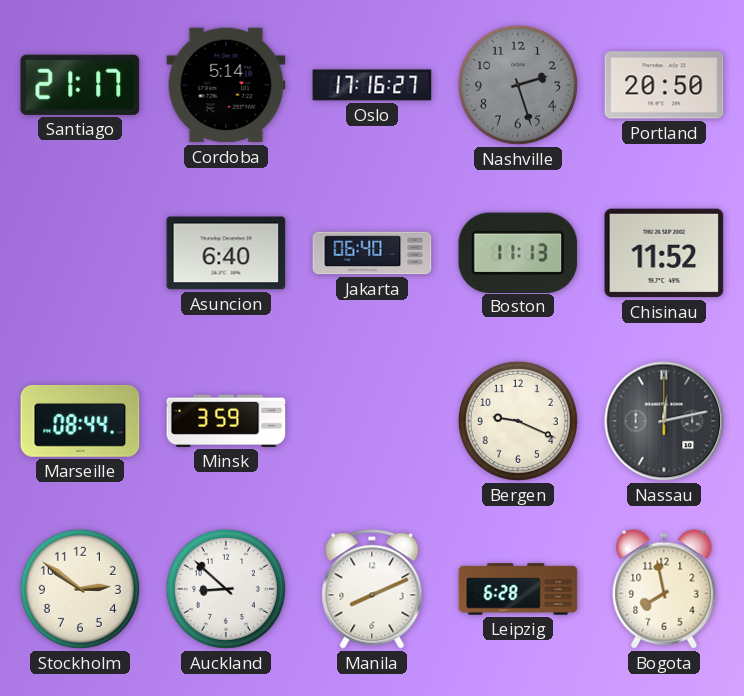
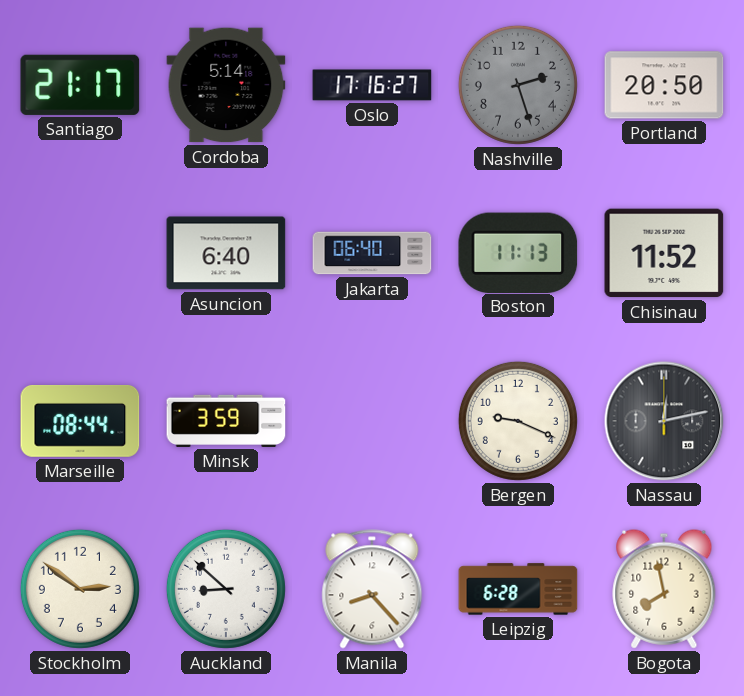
Manila: 8:11 -> 8:23
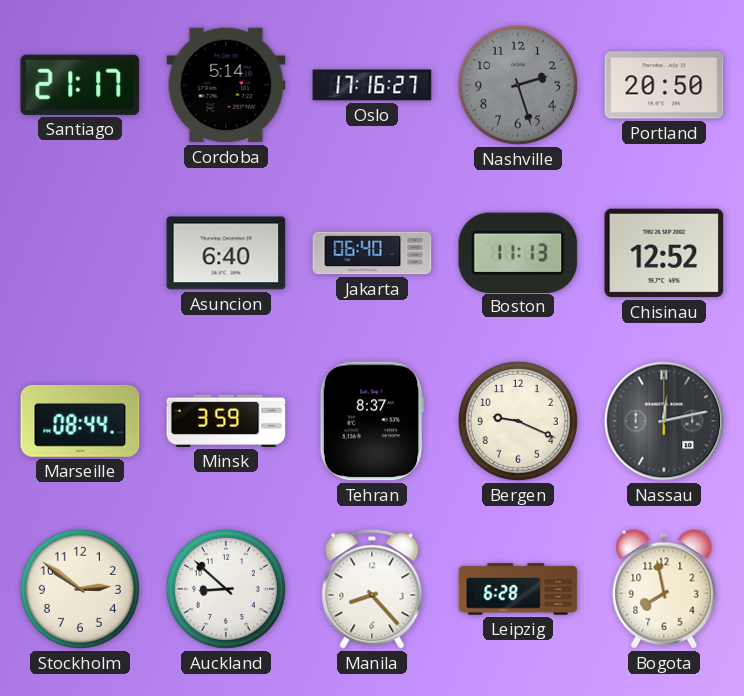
Chisinau: 11:52 -> 12:52
Tehran: none -> 8:37
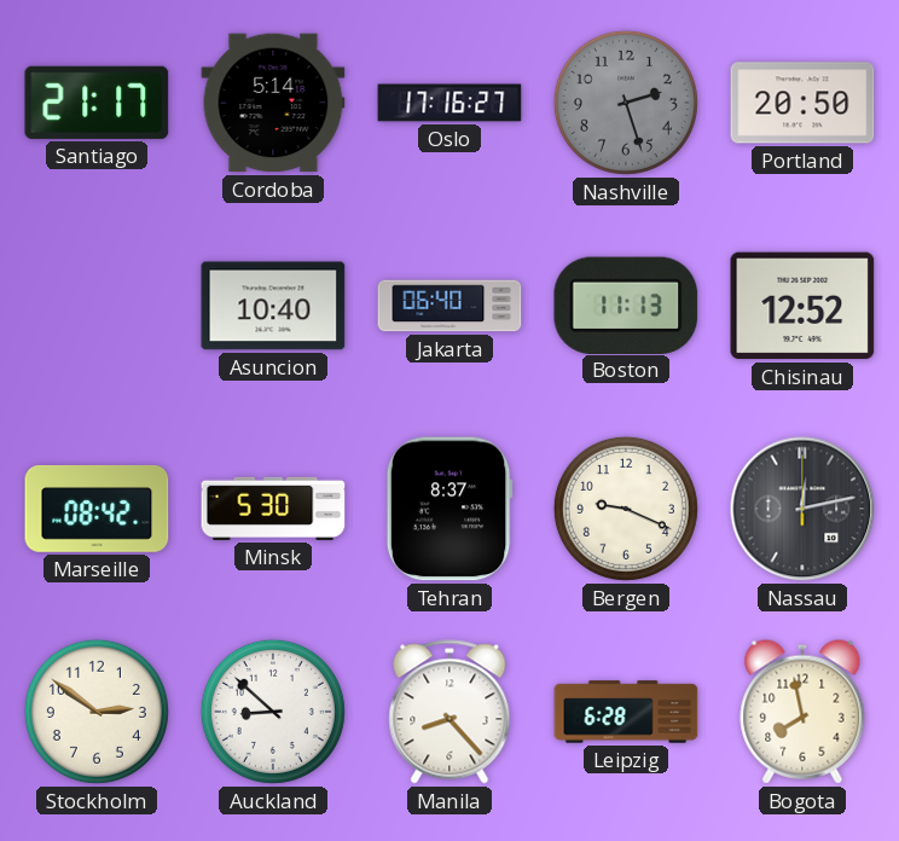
Asuncion: 6:40 -> 10:40
Marseille: 08:44 -> 08:42
Minsk: 3:59 -> 5:30
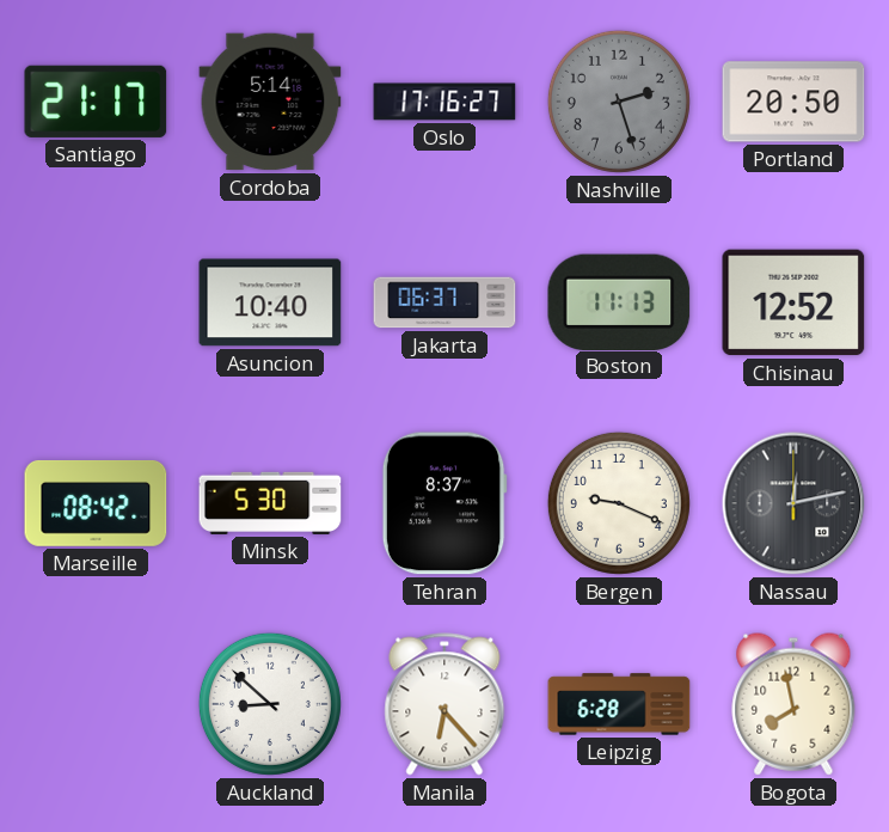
Jakarta: 06:40 -> 06:37
Stockholm: 2:51 -> none
Manila: 8:23 -> 6:23
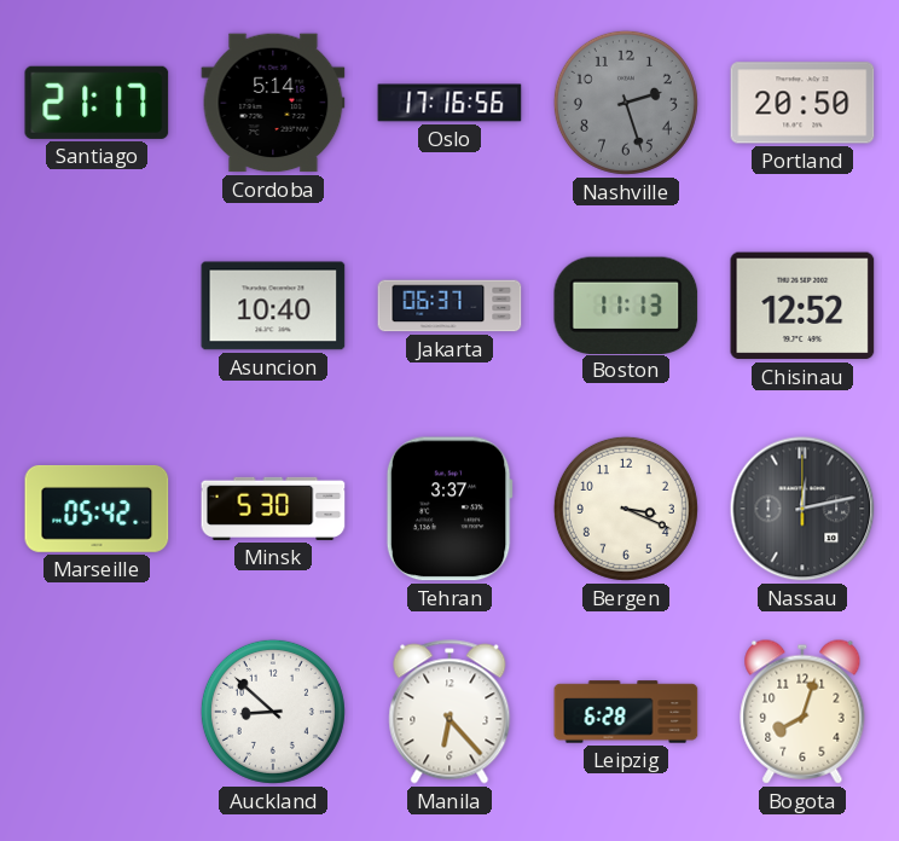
Oslo: 17:16:27 -> 17:16:56
Marseille: 08:42 -> 05:42
Tehran: 8:37 -> 3:37
Bergen: 9:19 -> 3:19
Bogota: 7:58 -> 8:03
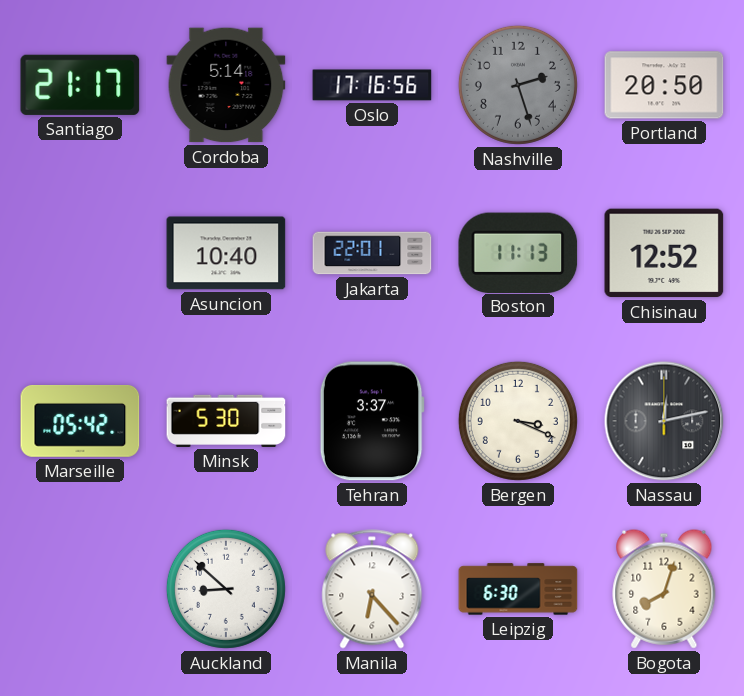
Jakarta: 06:37 -> 22:01
Leipzig: 6:28 -> 6:30
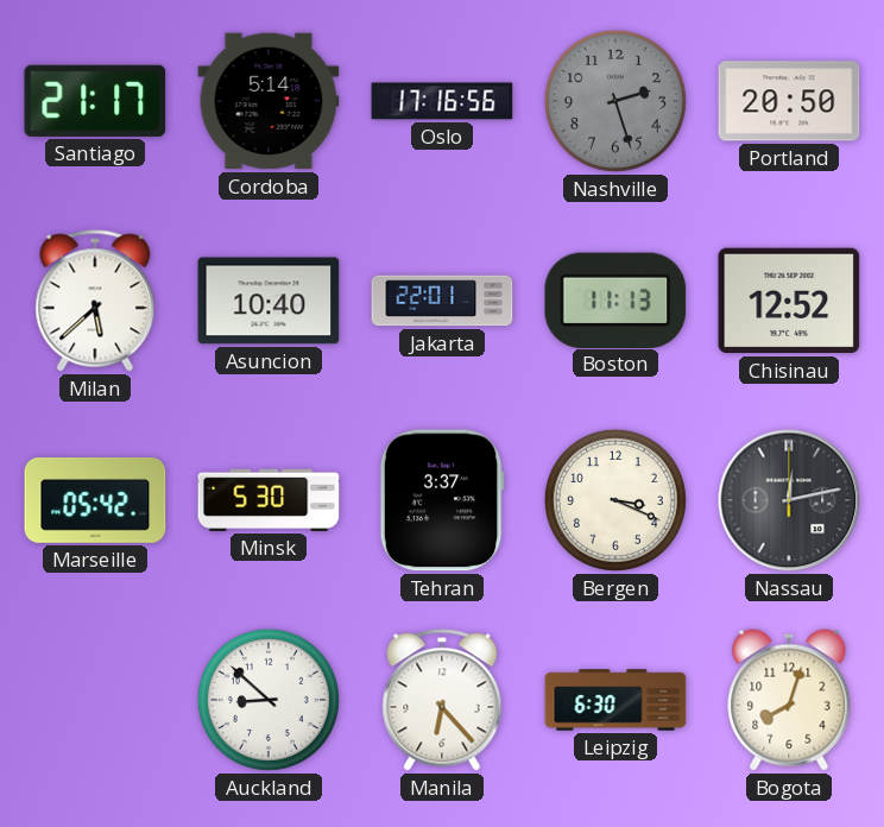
Milan: none -> 5:38
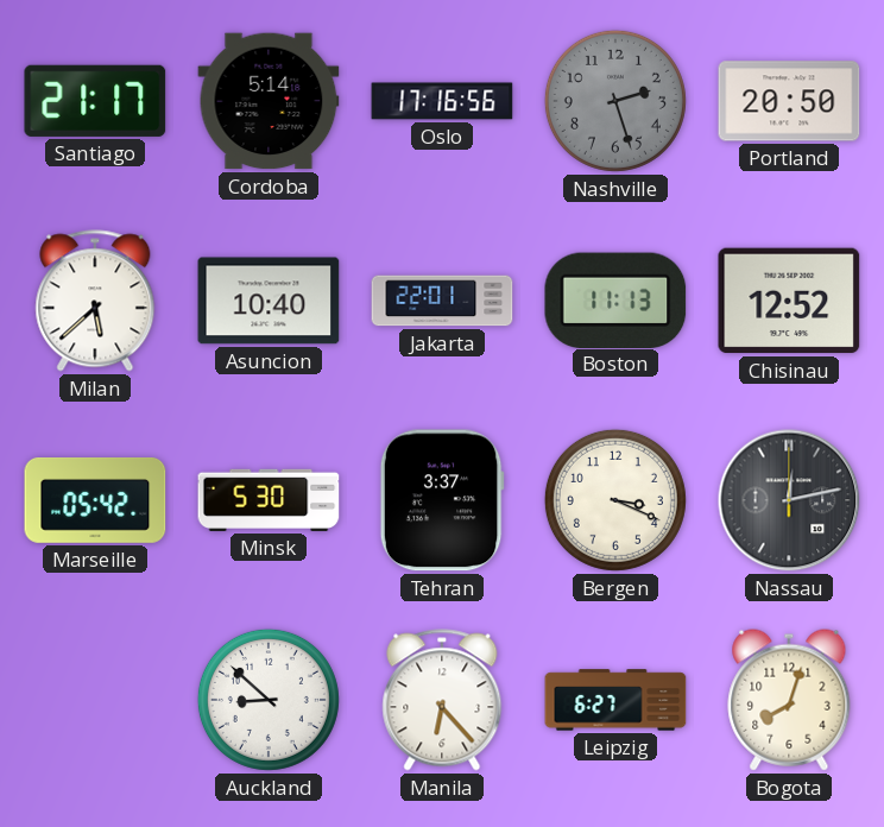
Leipzig: 6:30 -> 6:27
